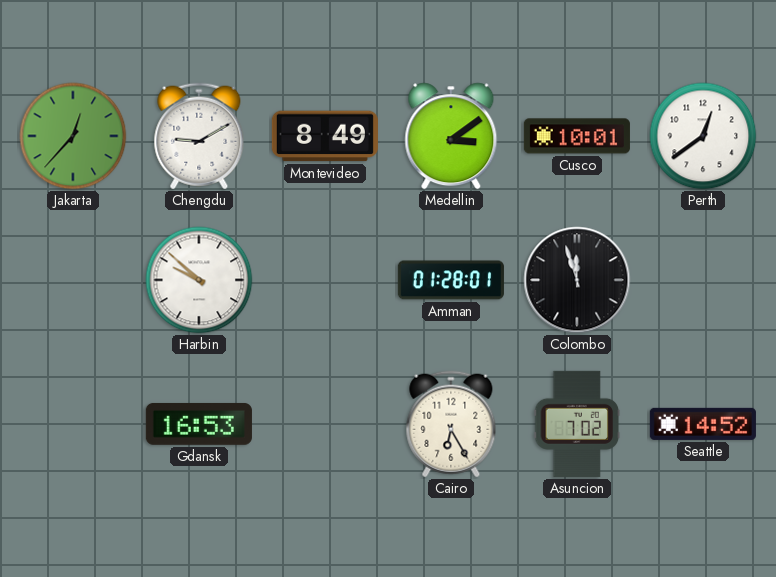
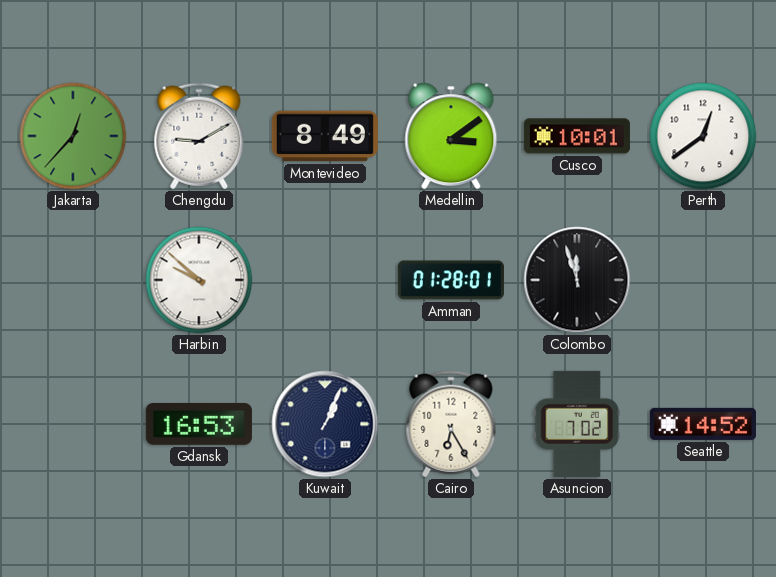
Kuwait: none -> 1:04
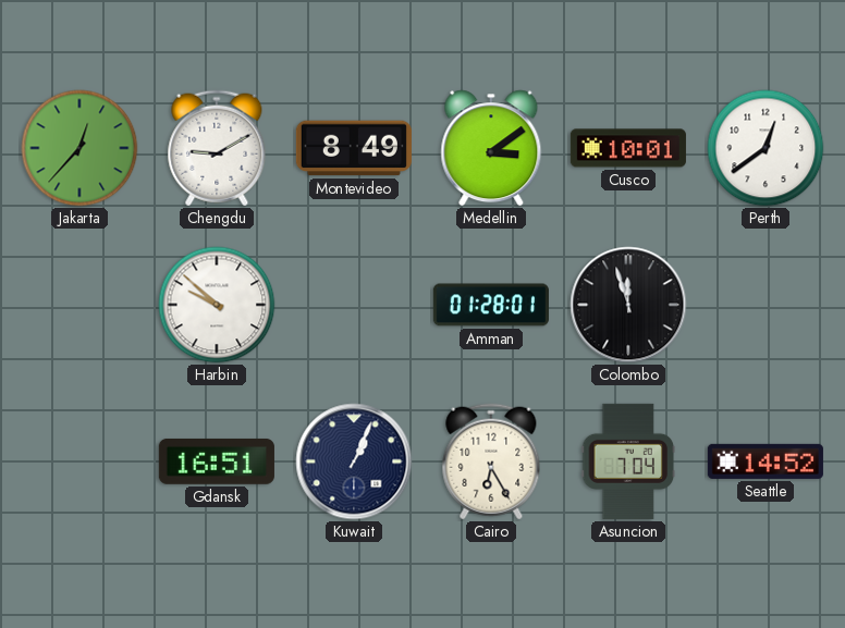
Gdansk: 16:53 -> 16:51
Asuncion: 7:02 -> 7:04
